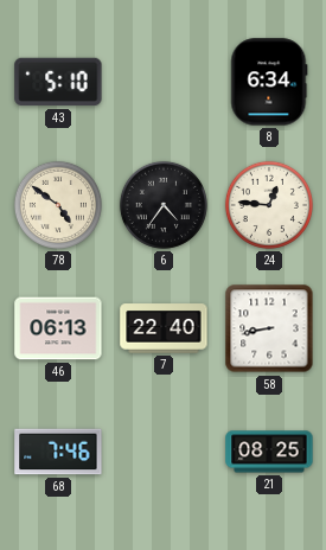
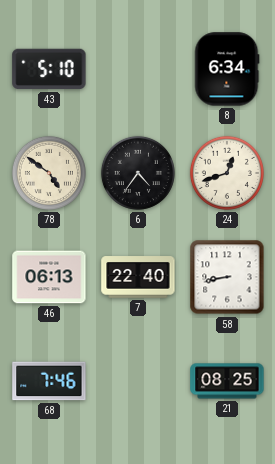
24: 12:46 -> 12:42
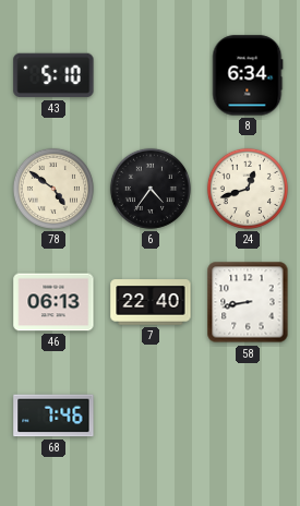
21: 08:25 -> none
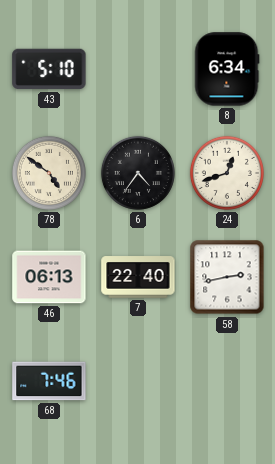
58: 8:43 -> 2:43
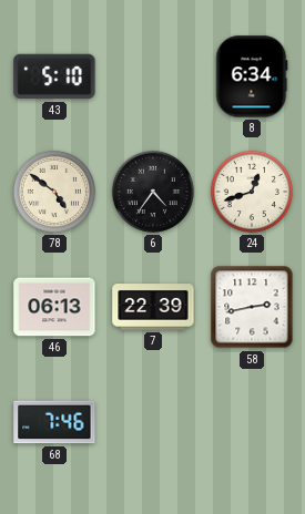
7: 22:40 -> 22:39
